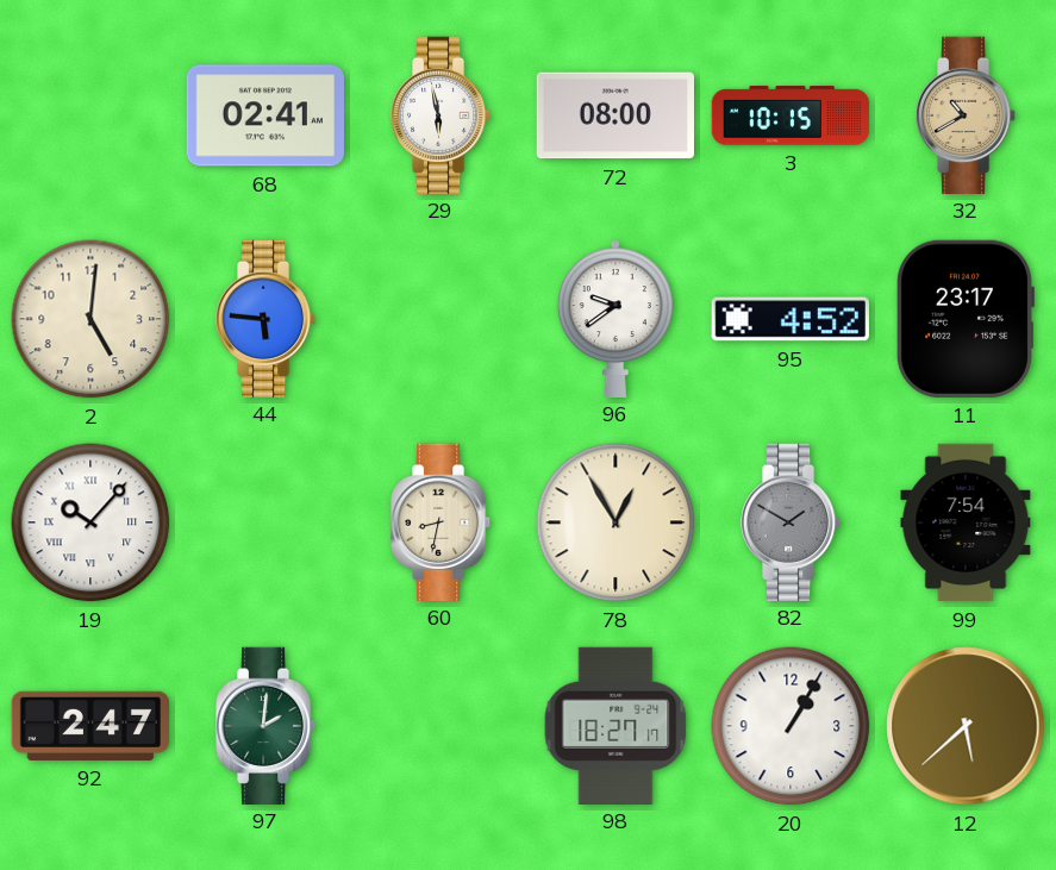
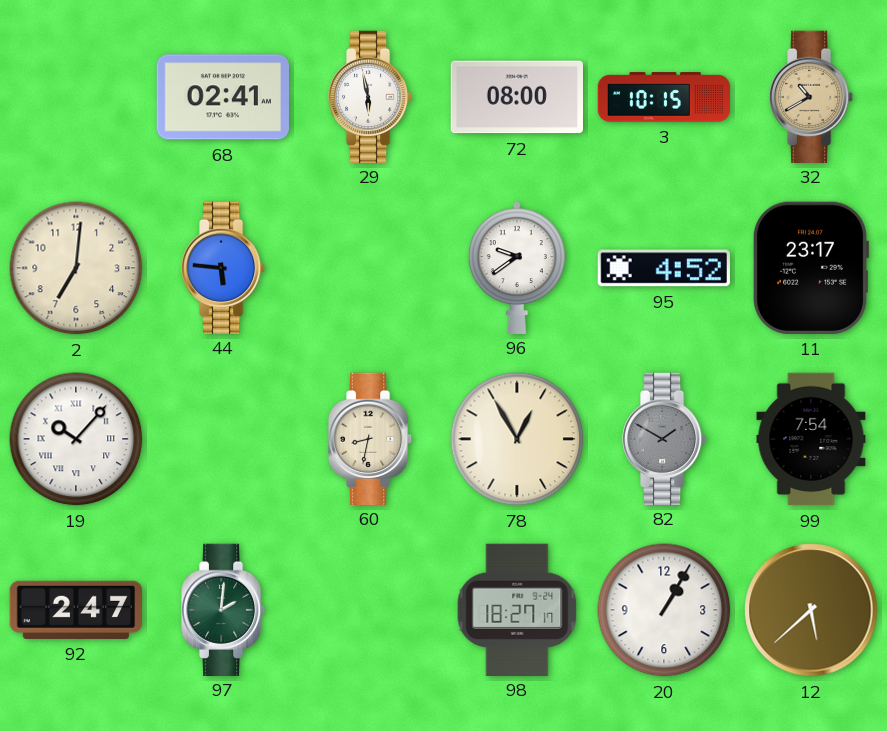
2: 5:01 -> 7:01
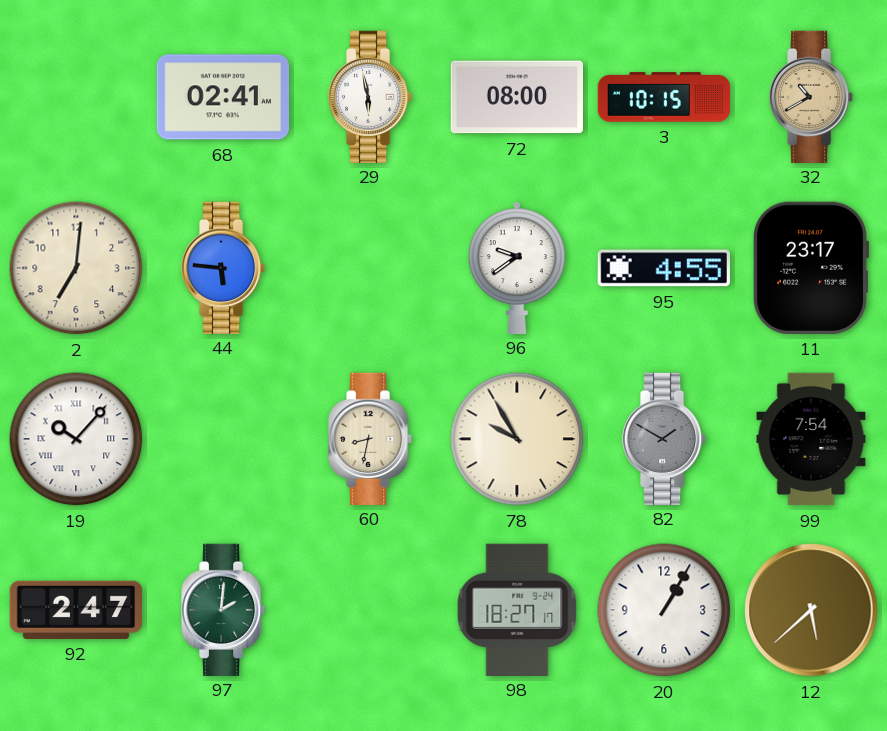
95: 4:52 -> 4:55
78: 12:55 -> 9:55
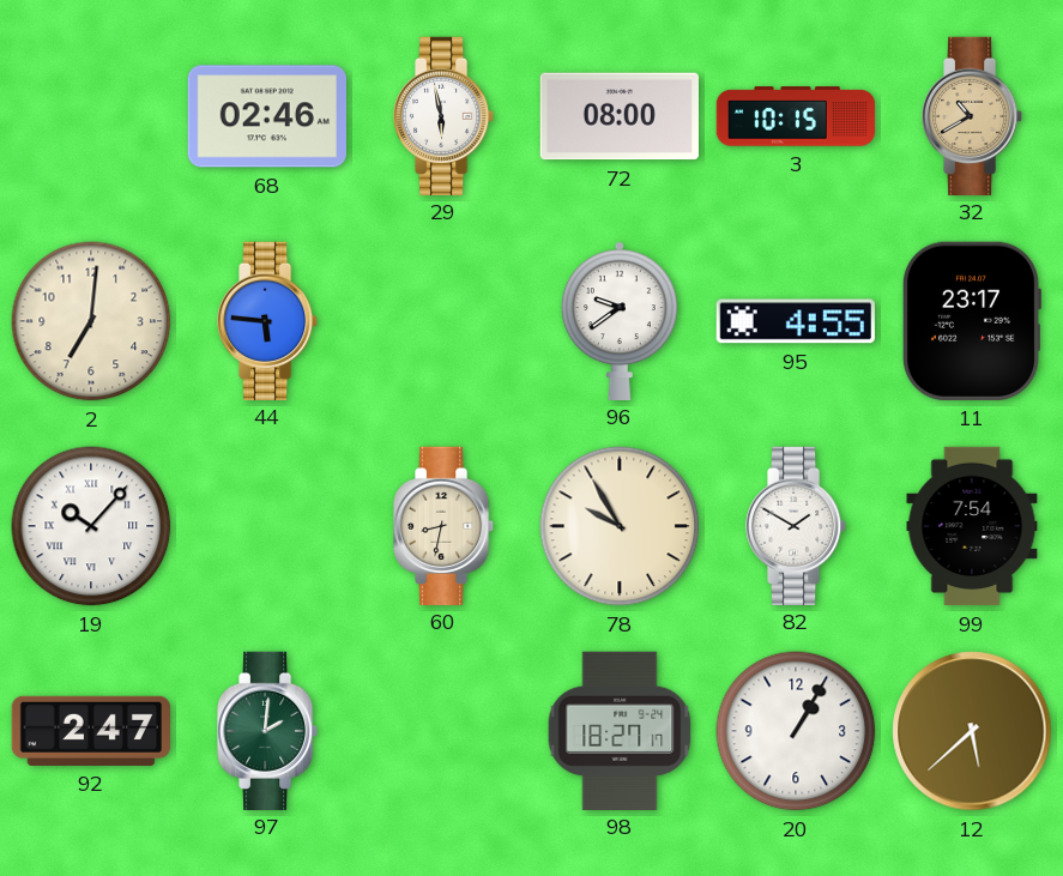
68: 02:41 -> 02:46
82 dial: grey -> white
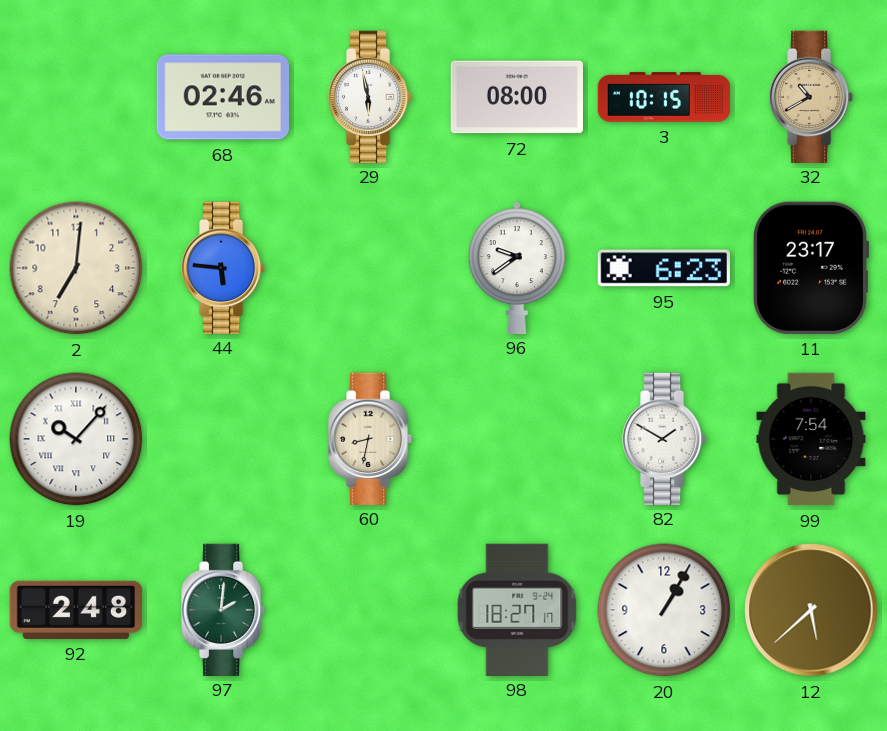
95: 4:55 -> 6:23
78: 9:55 -> none
92: 2:47 -> 2:48
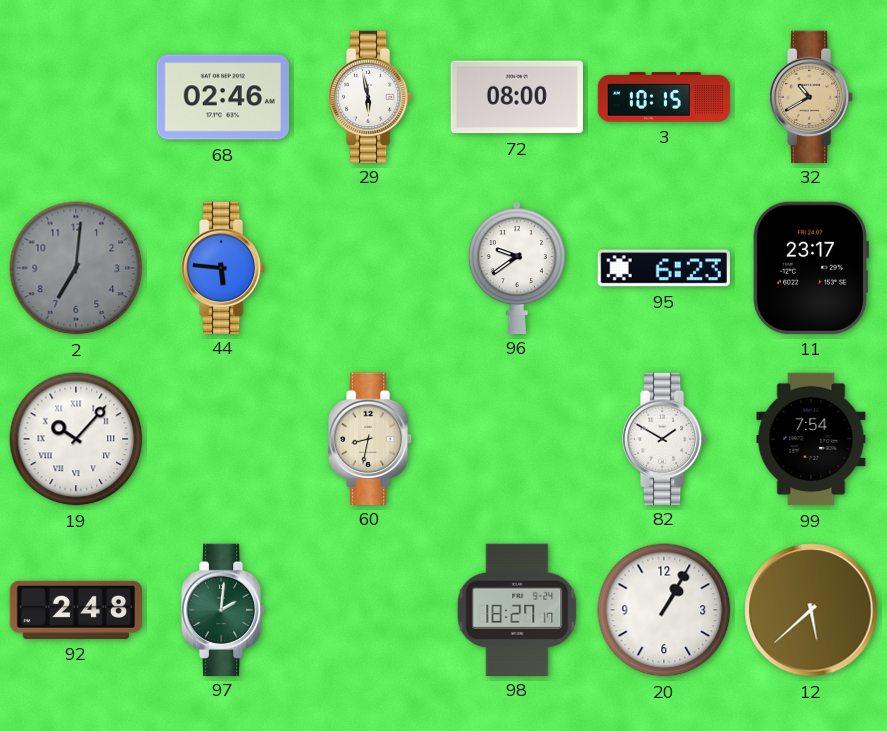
2 dial: cream -> grey
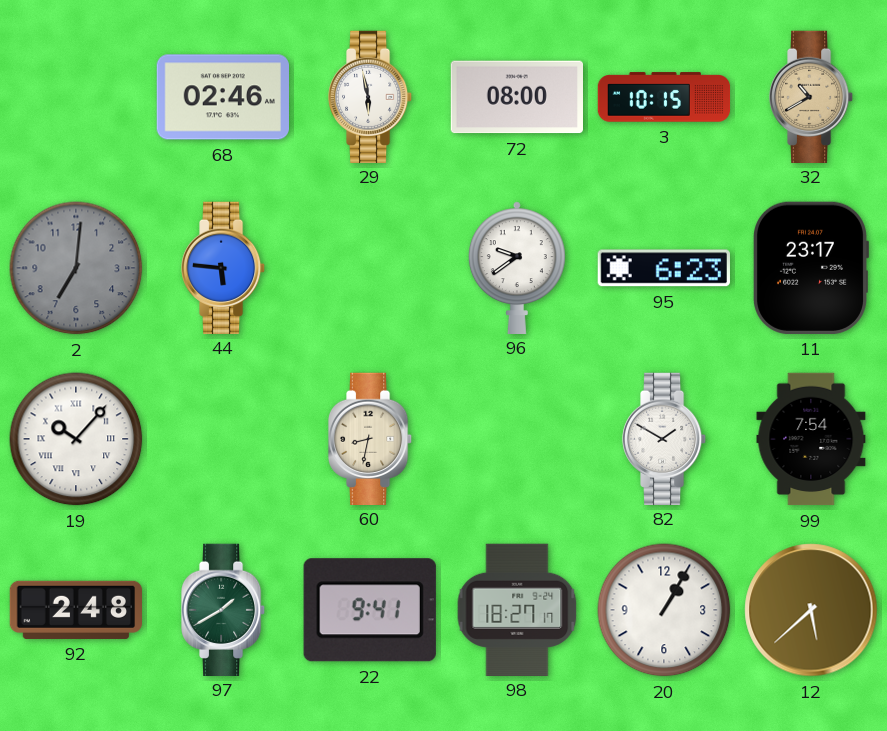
97: 2:01 -> 1:40
22: none -> 9:41
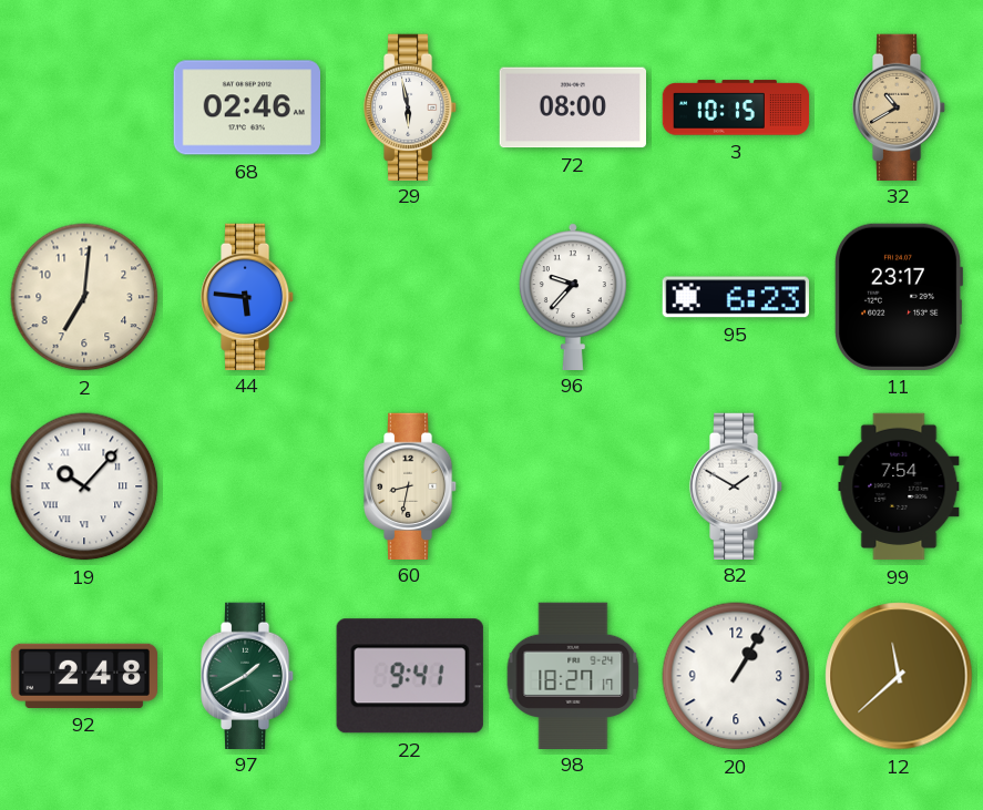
2 dial: grey -> cream
96: 9:39 -> 9:37
12: 5:38 -> 11:38
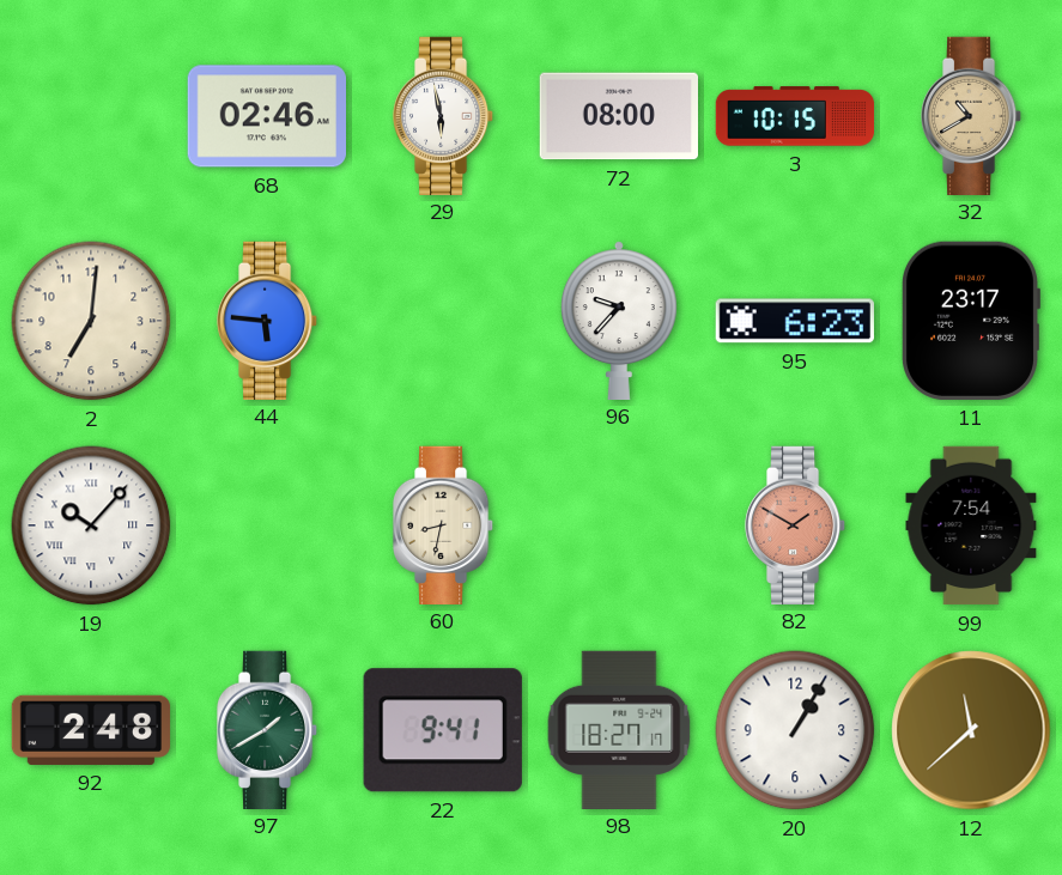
82 dial: white -> salmon
